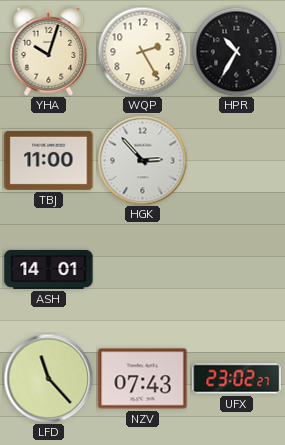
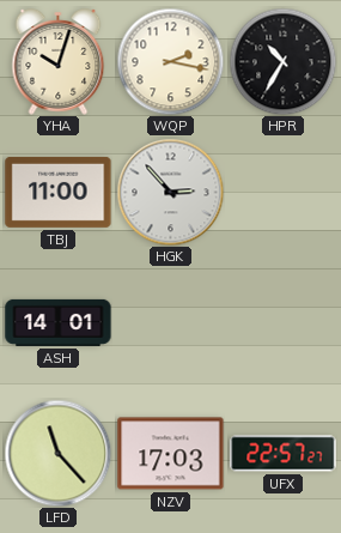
WQP: 2:25 -> 2:17
NZV: 07:43 -> 17:03
UFX: 23:02 -> 22:57
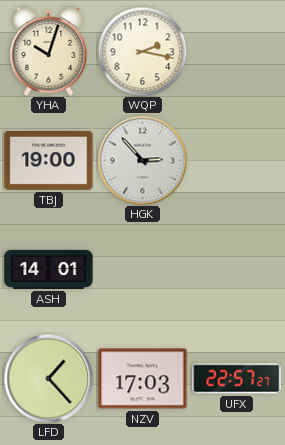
HPR: 10:35 -> none
TBJ: 11:00 -> 19:00
LFD: 11:23 -> 1:23
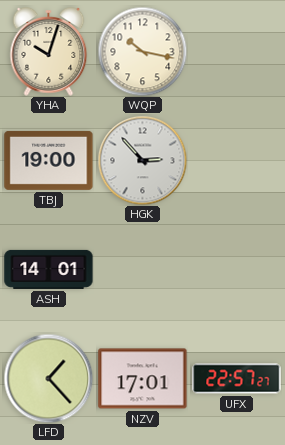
WQP: 2:17 -> 10:17
NZV: 17:03 -> 17:01
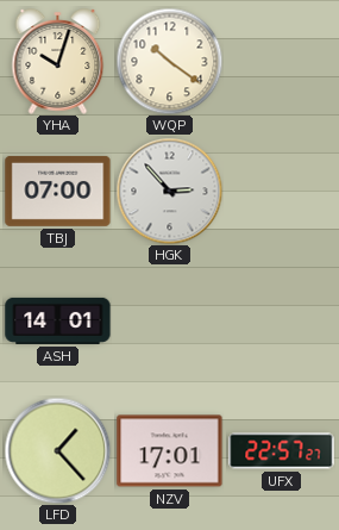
WQP: 10:17 -> 10:21
TBJ: 19:00 -> 07:00
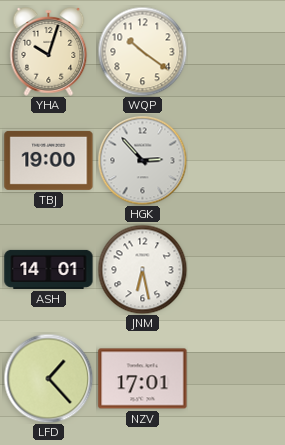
TBJ: 07:00 -> 19:00
JNM: none -> 6:28
UFX: 22:57 -> none
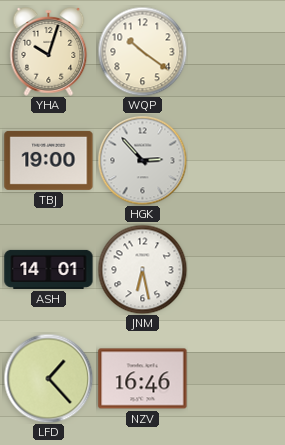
NZV: 17:01 -> 16:46
